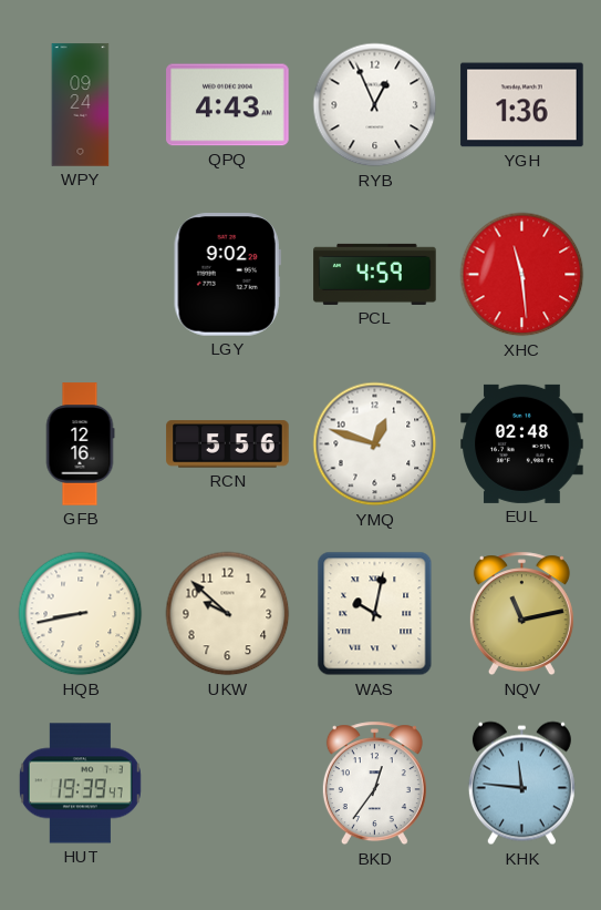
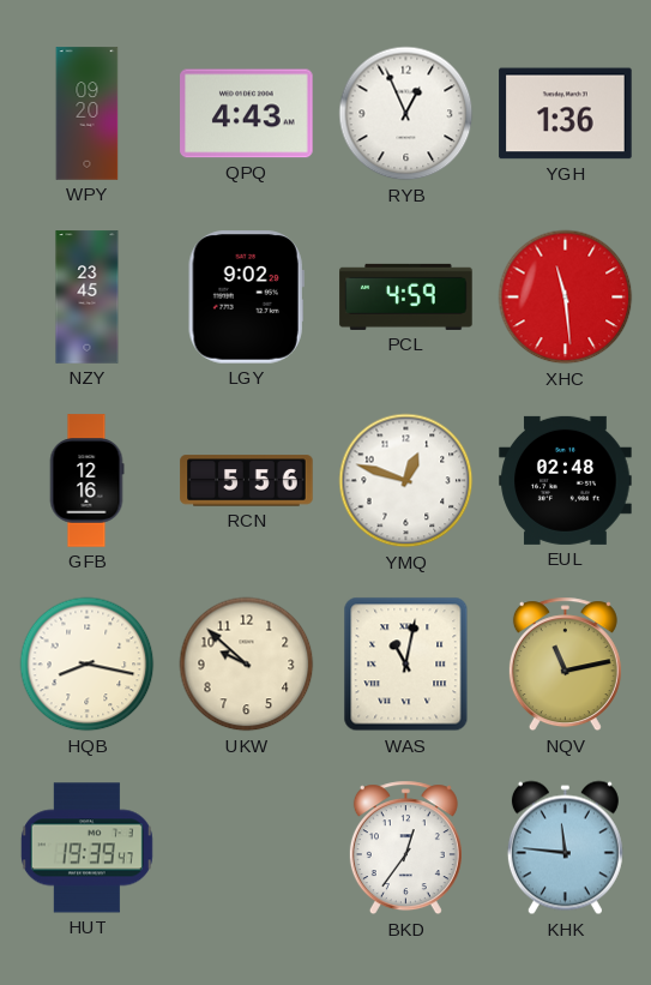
WPY: 09:24 -> 09:20
NZY: none -> 23:45
HQB: 8:43 -> 8:17
WAS: 10:02 -> 11:02
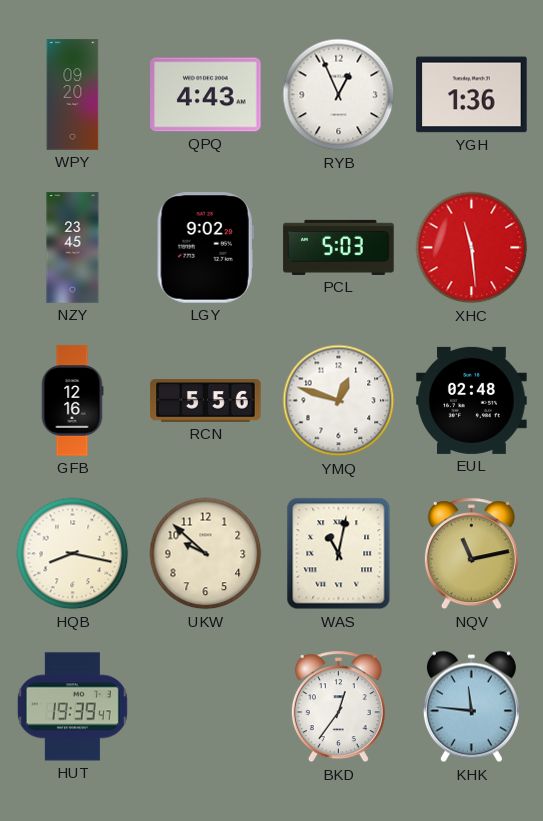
PCL: 4:59 -> 5:03
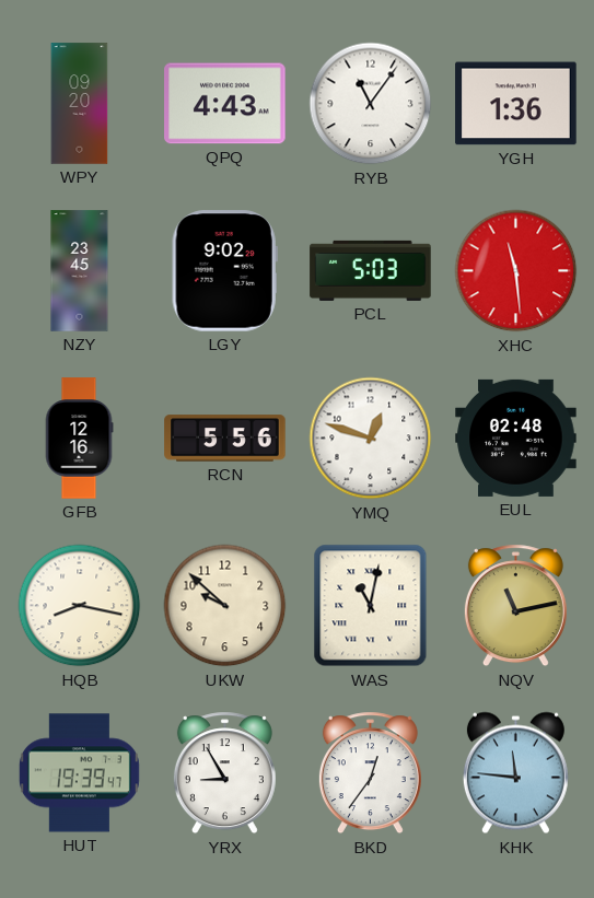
RYB: 12:56 -> 11:06
YRX: none -> 8:55
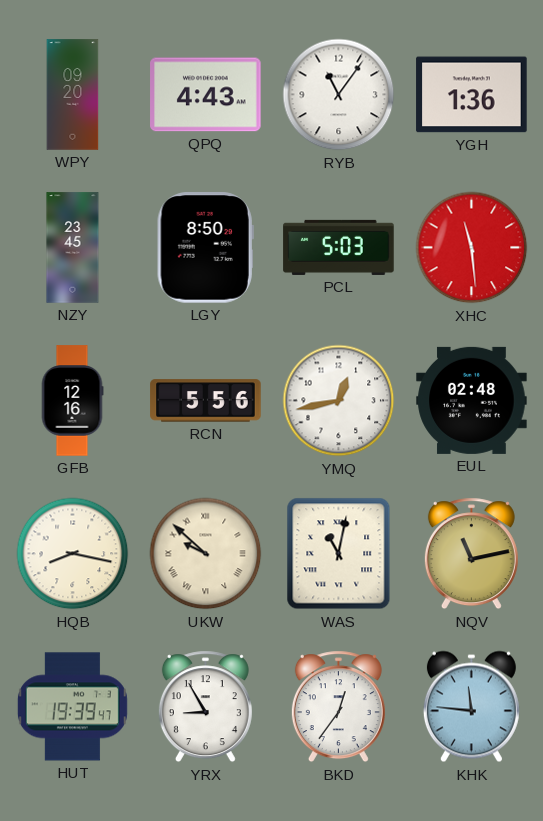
LGY: 9:02 -> 8:50
YMQ: 12:48 -> 12:43
UKW numerals: Arabic -> Roman
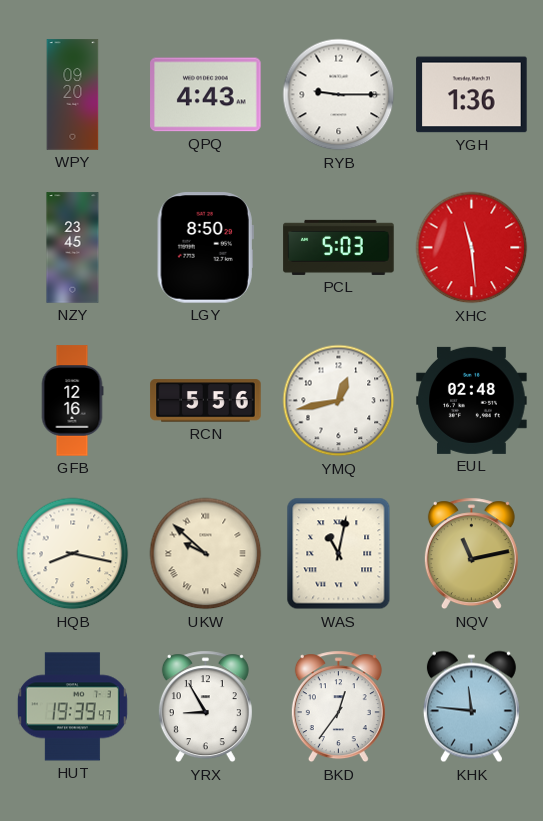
RYB: 11:06 -> 9:15
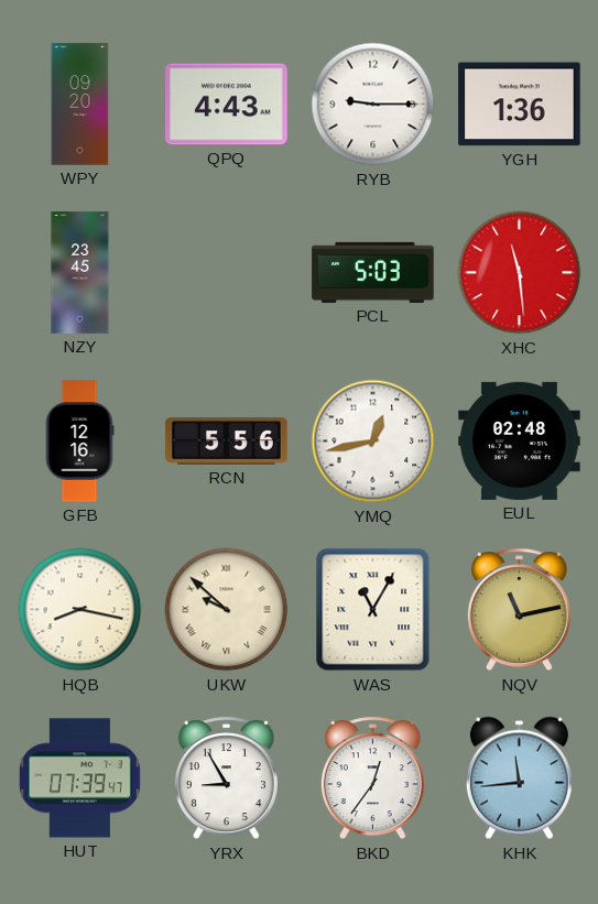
LGY: 8:50 -> none
WAS: 11:02 -> 11:05
HUT: 19:39 -> 07:39
KHK: 11:46 -> 11:44
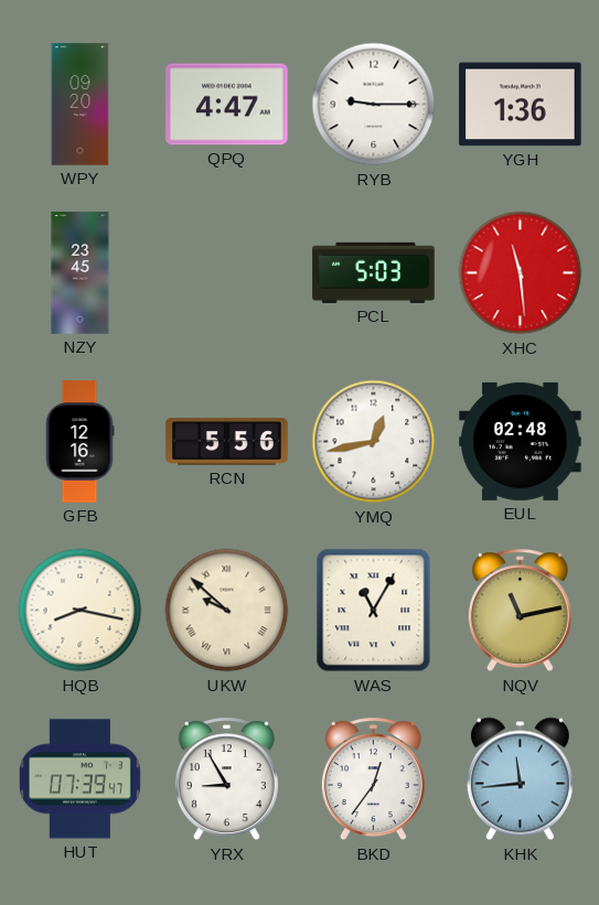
QPQ: 4:43 -> 4:47
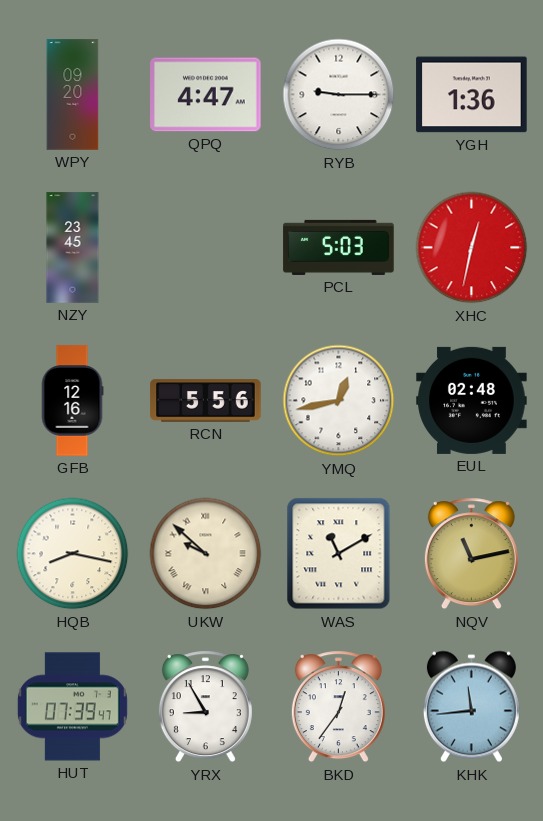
XHC: 11:29 -> 12:32
WAS: 11:05 -> 11:10
